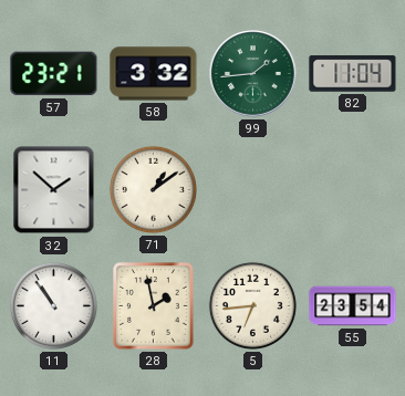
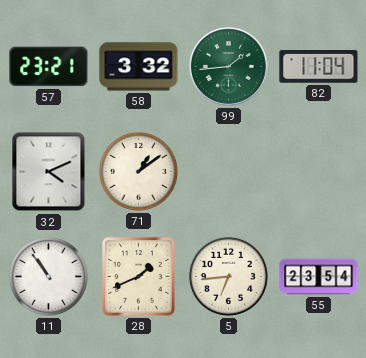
32: 1:52 -> 4:11
28: 1:58 -> 1:41
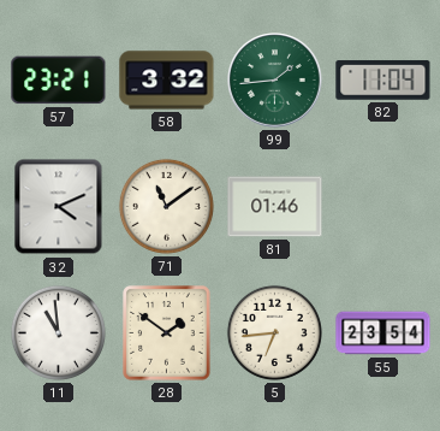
71: 1:09 -> 11:09
81: none -> 01:46
11: 10:54 -> 10:59
28: 1:41 -> 1:51
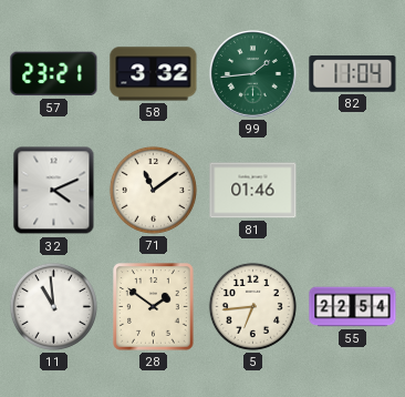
55: 23:54 -> 22:54
